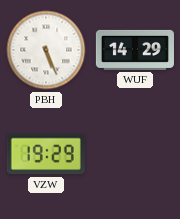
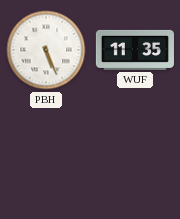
WUF: 14:29 -> 11:35
VZW: 19:29 -> none
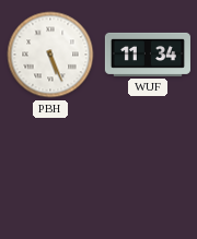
WUF: 11:35 -> 11:34
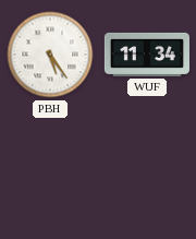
PBH: 5:26 -> 5:24
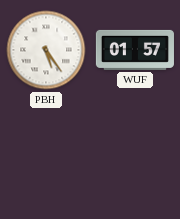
WUF: 11:34 -> 01:57
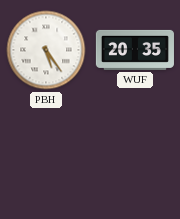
WUF: 01:57 -> 20:35
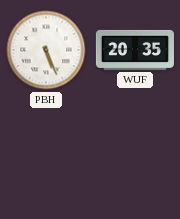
PBH: 5:24 -> 5:26
